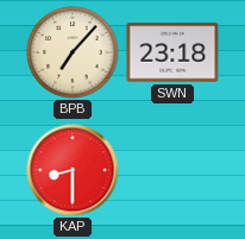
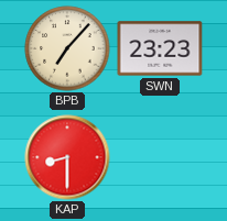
SWN: 23:18 -> 23:23
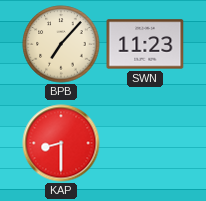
SWN: 23:23 -> 11:23
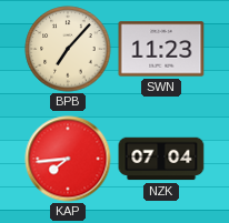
KAP: 8:30 -> 7:44
NZK: none -> 07:04
